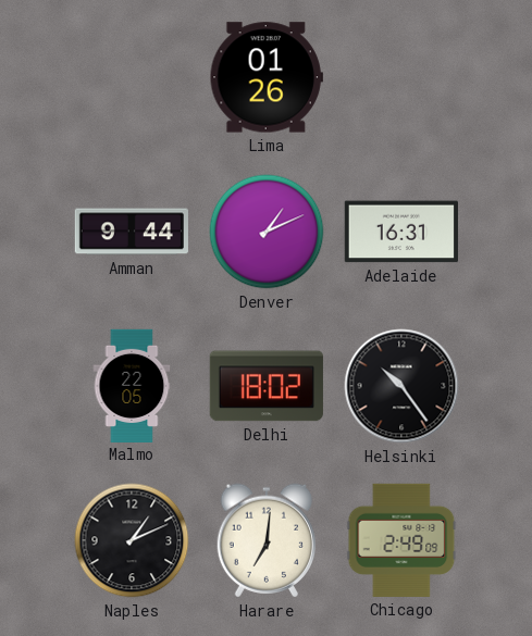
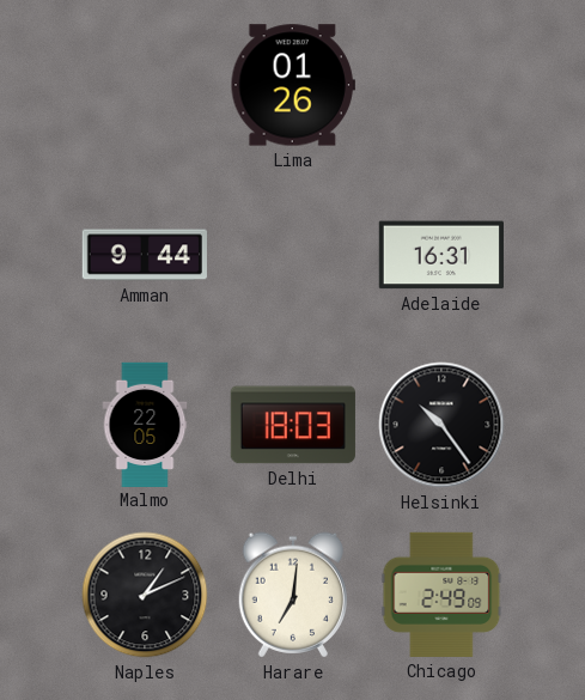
Denver: 1:11 -> none
Delhi: 18:02 -> 18:03
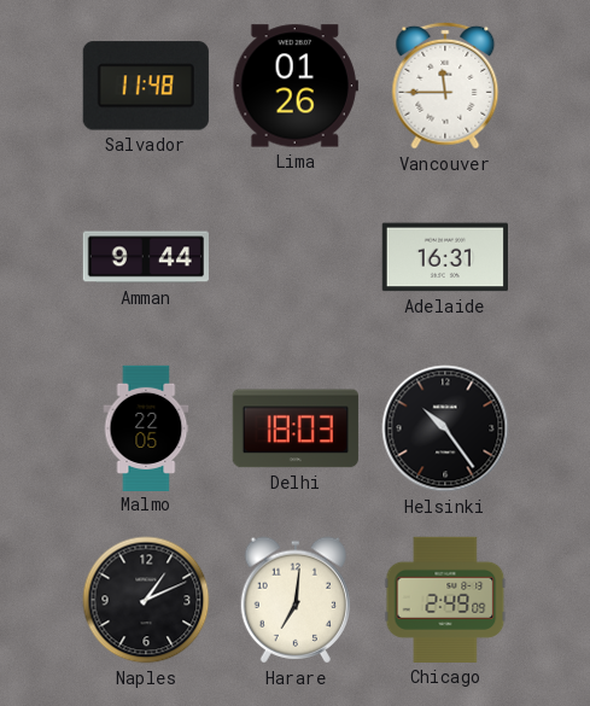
Salvador: none -> 11:48
Vancouver: none -> 11:45
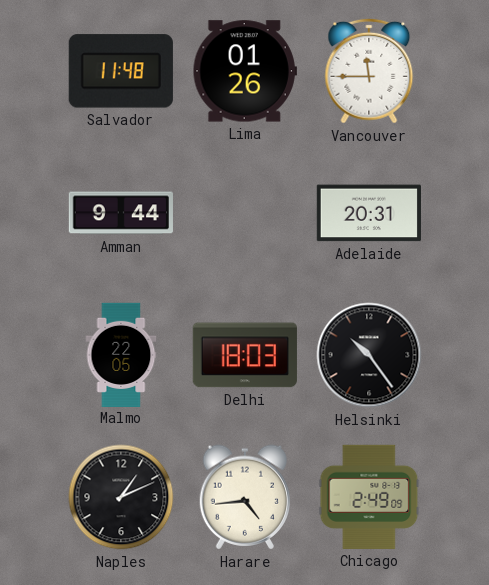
Adelaide: 16:31 -> 20:31
Harare: 7:01 -> 4:44
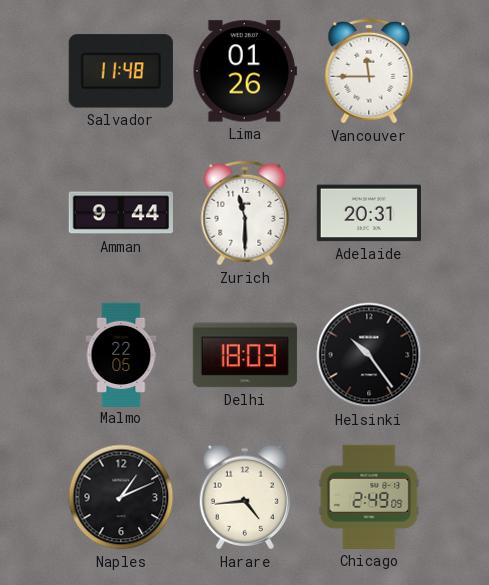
Zurich: none -> 11:30
